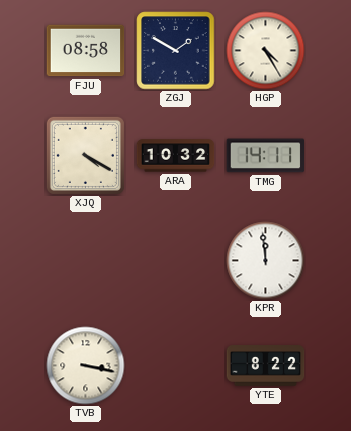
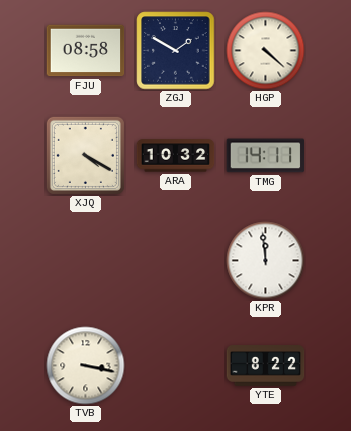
HGP: 4:25 -> 4:22
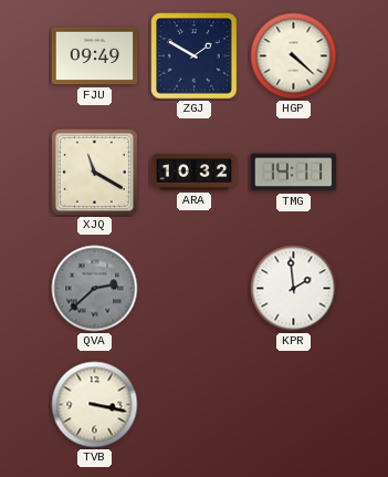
FJU: 08:58 -> 09:49
XJQ: 4:20 -> 11:20
QVA: none -> 2:38
KPR: 11:59 -> 1:59
YTE: 8:22 -> none
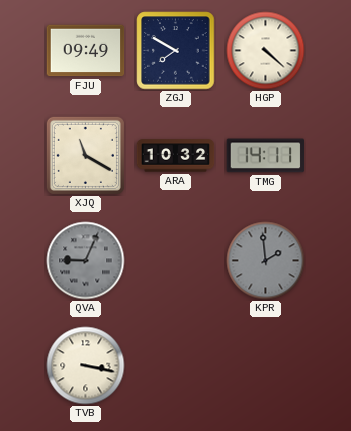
ZGJ: 1:50 -> 7:50
QVA: 2:38 -> 9:04
KPR dial: white -> grey
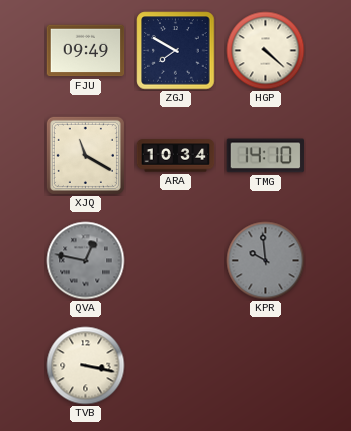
ARA: 10:32 -> 10:34
TMG: 14:11 -> 14:10
QVA: 9:04 -> 12:47
KPR: 1:59 -> 9:59
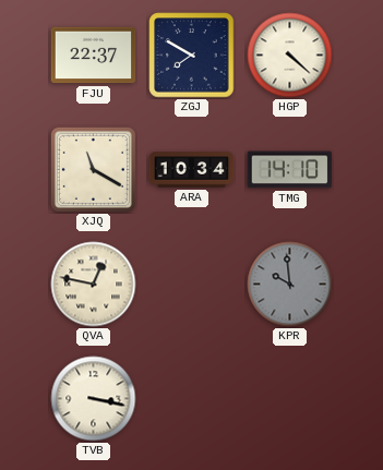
FJU: 09:49 -> 22:37
QVA dial: grey -> cream
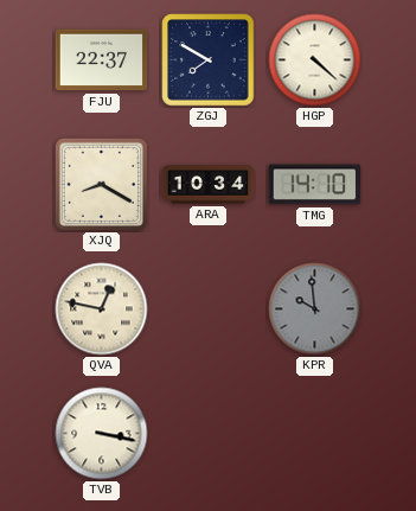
XJQ: 11:20 -> 8:20
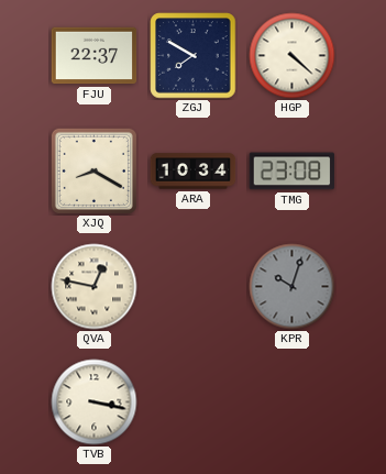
TMG: 14:10 -> 23:08
KPR: 9:59 -> 10:03
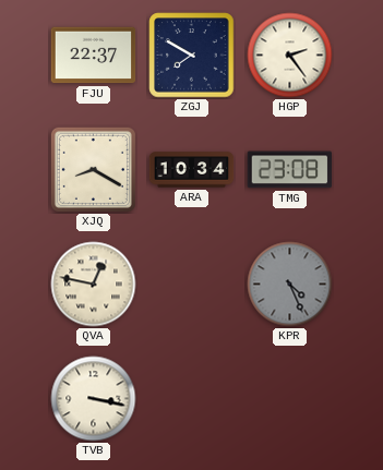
HGP: 4:22 -> 2:24
KPR: 10:03 -> 4:26
